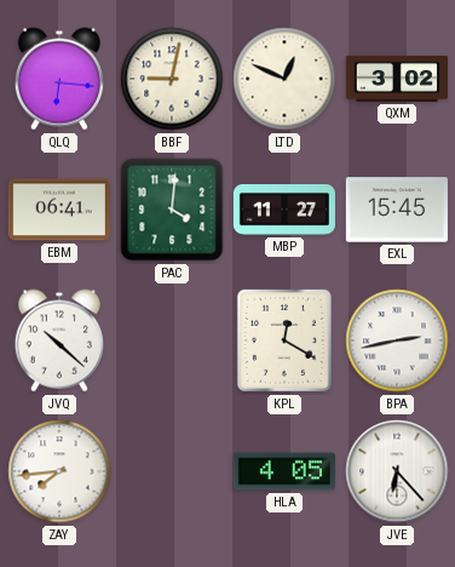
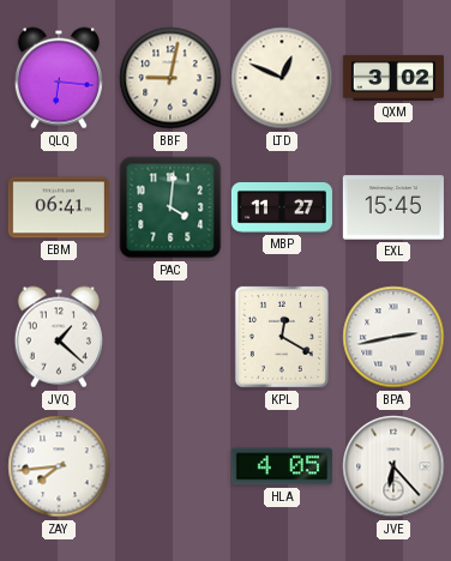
JVQ: 10:22 -> 1:22
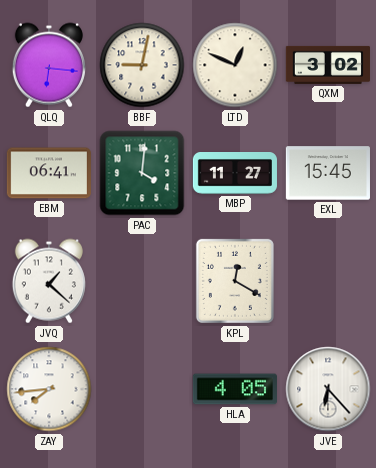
BPA: 2:43 -> none
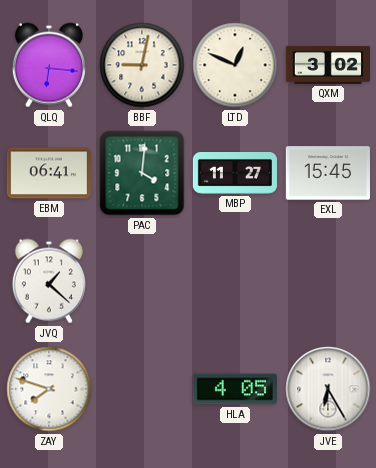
KPL: 12:20 -> none
ZAY: 7:44 -> 7:48
JVE: 6:23 -> 6:25
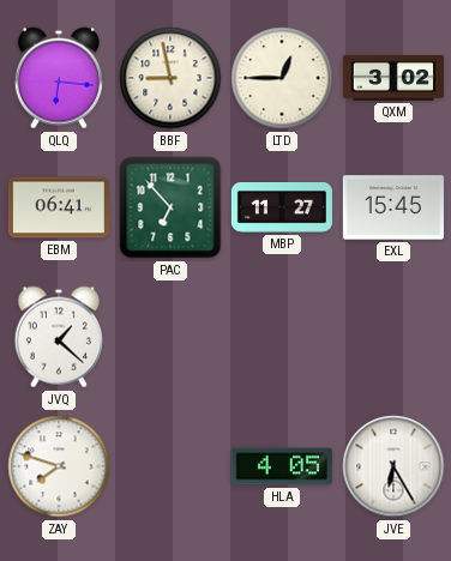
BBF: 9:02 -> 8:58
LTD: 12:49 -> 12:45
PAC: 4:01 -> 6:53
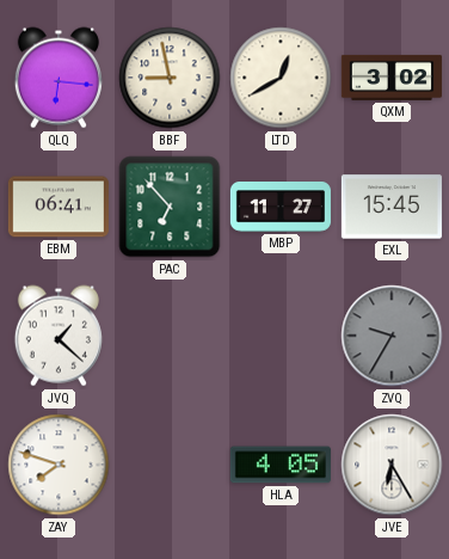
LTD: 12:45 -> 12:40
ZVQ: none -> 9:35
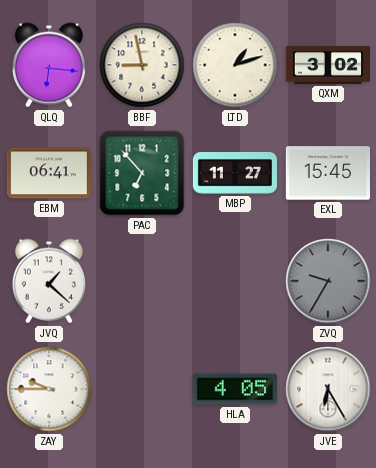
LTD: 12:40 -> 1:12
ZAY: 7:48 -> 9:45
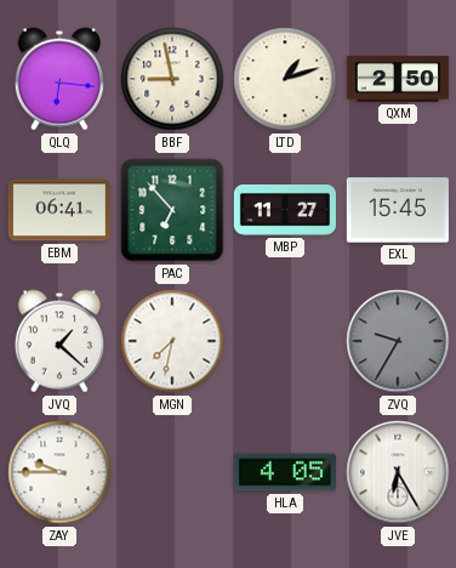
QXM: 3:02 -> 2:50
MGN: none -> 7:32
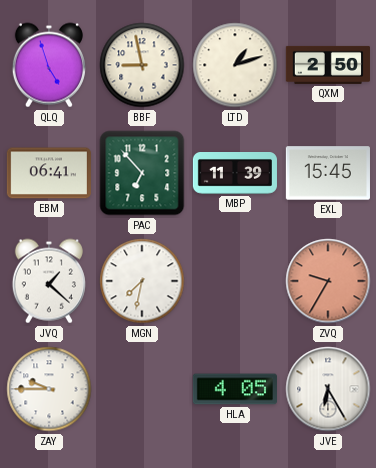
QLQ: 6:16 -> 4:57
MBP: 11:27 -> 11:39
ZVQ dial: grey -> salmon
